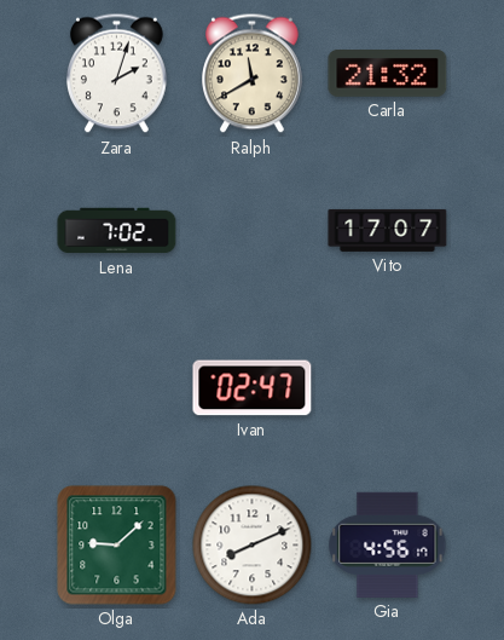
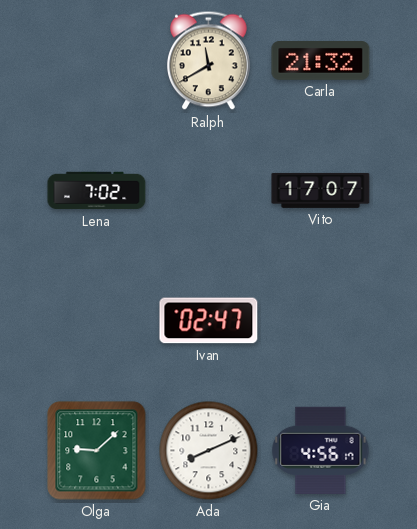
Zara: 2:03 -> none
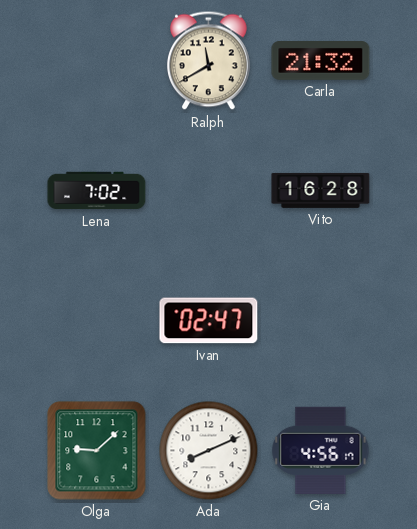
Vito: 17:07 -> 16:28
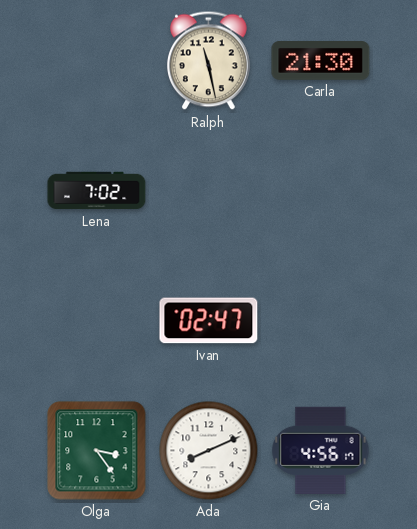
Ralph: 11:40 -> 11:28
Carla: 21:32 -> 21:30
Vito: 16:28 -> none
Olga: 9:08 -> 3:24
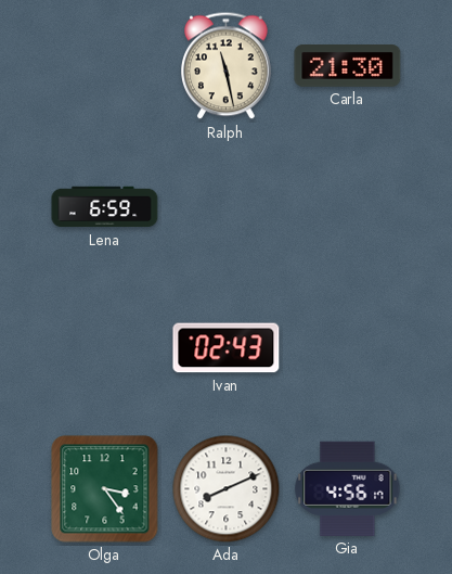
Lena: 7:02 -> 6:59
Ivan: 02:47 -> 02:43
